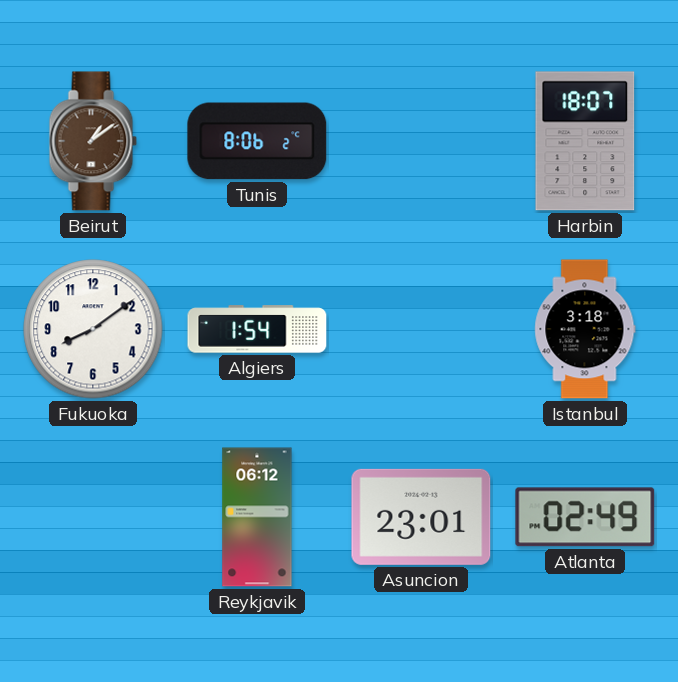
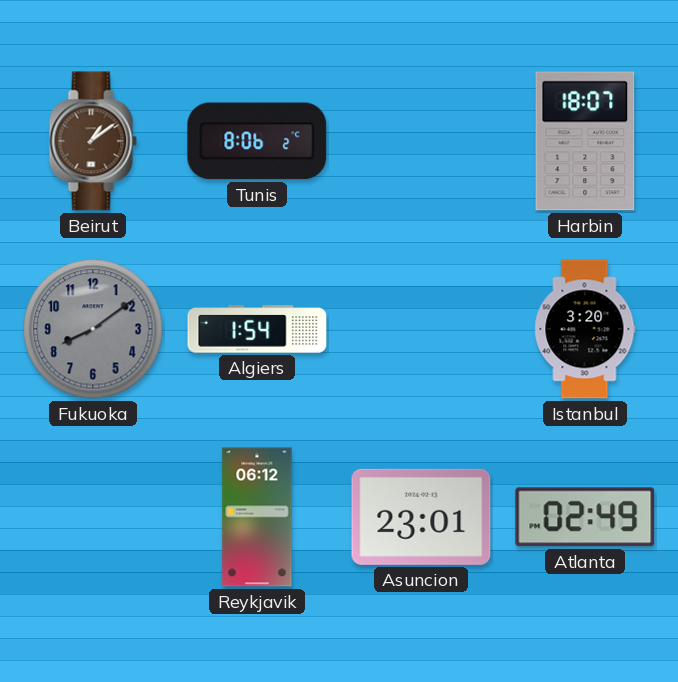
Fukuoka dial: white -> grey
Istanbul: 3:18 -> 3:20
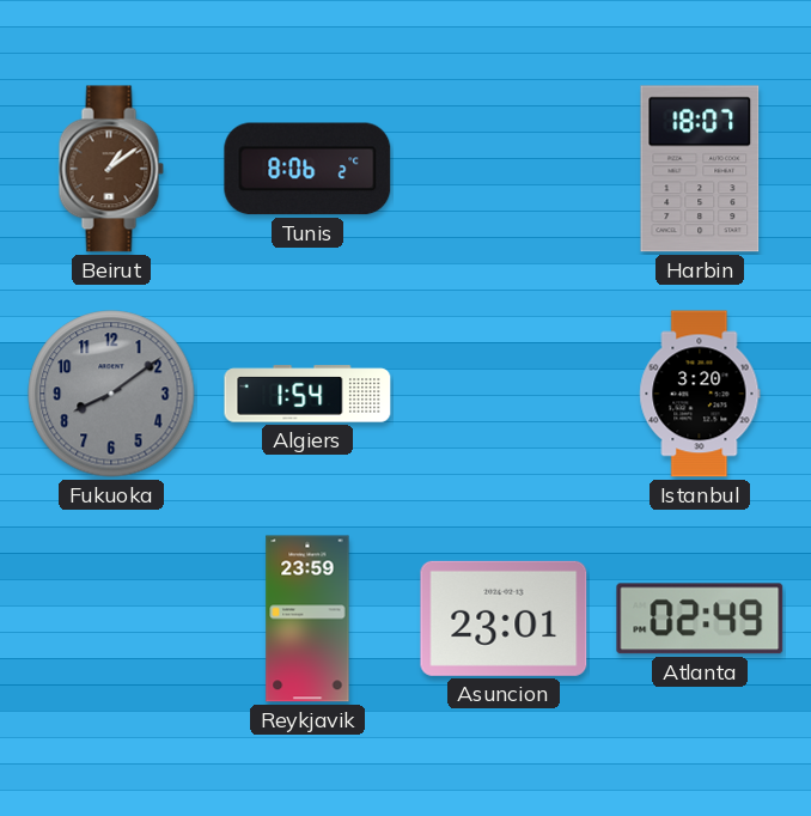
Reykjavik: 06:12 -> 23:59
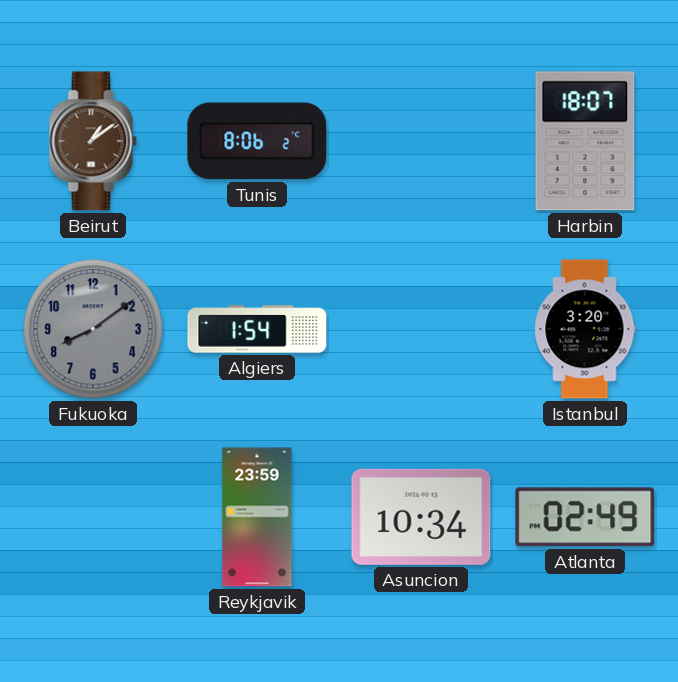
Asuncion: 23:01 -> 10:34
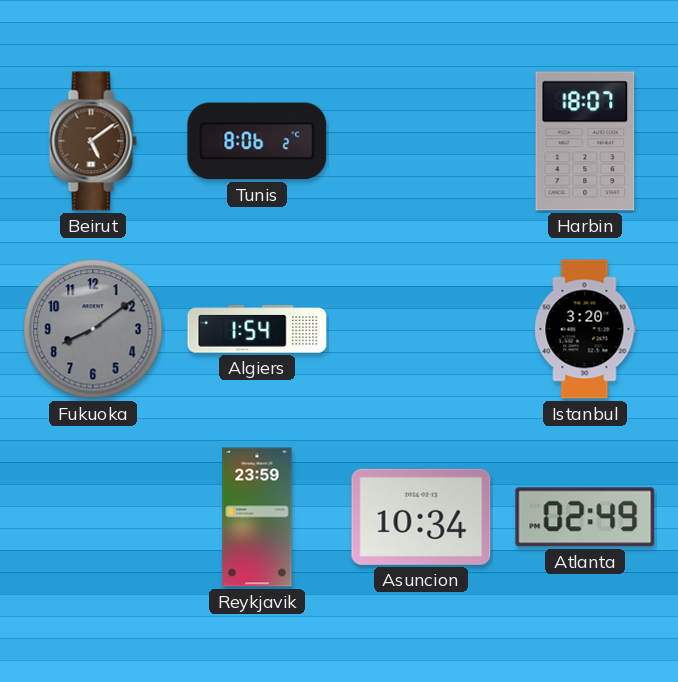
Beirut: 1:09 -> 5:09
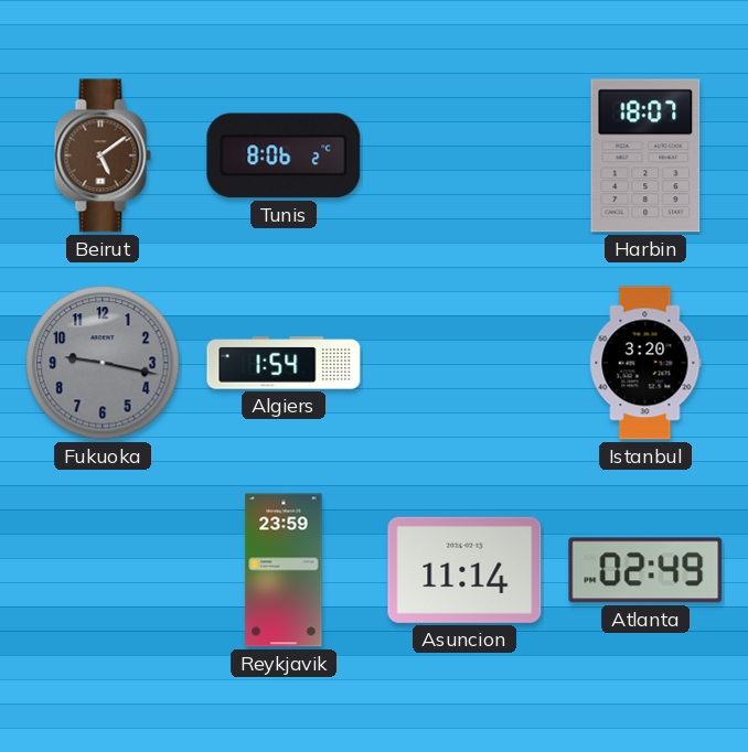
Fukuoka: 8:09 -> 9:17
Asuncion: 10:34 -> 11:14
